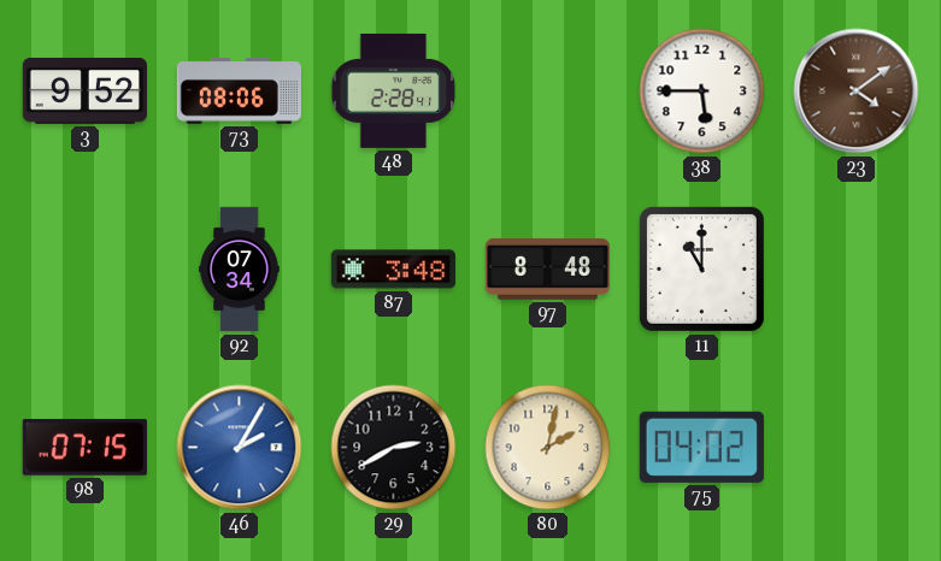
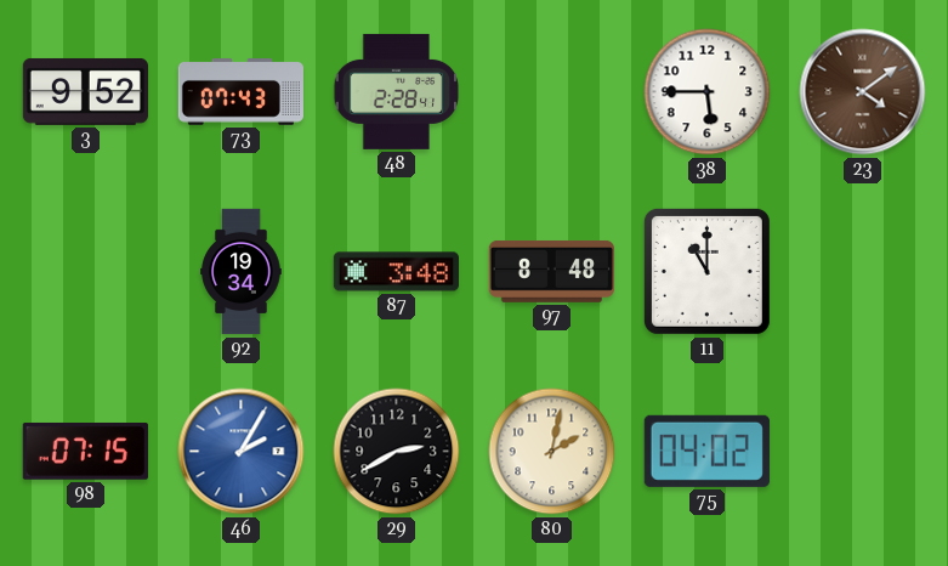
73: 08:06 -> 07:43
92: 07:34 -> 19:34
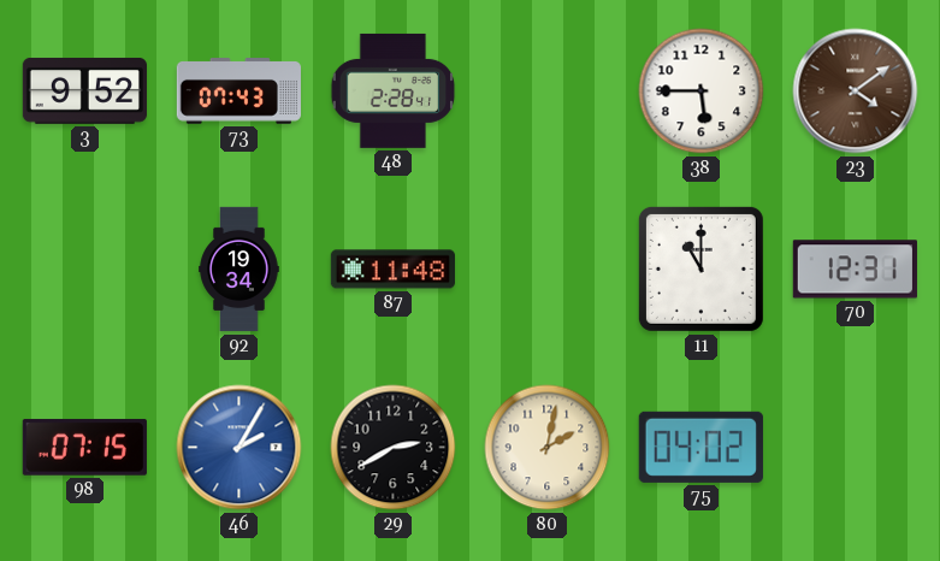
87: 3:48 -> 11:48
97: 8:48 -> none
70: none -> 12:31
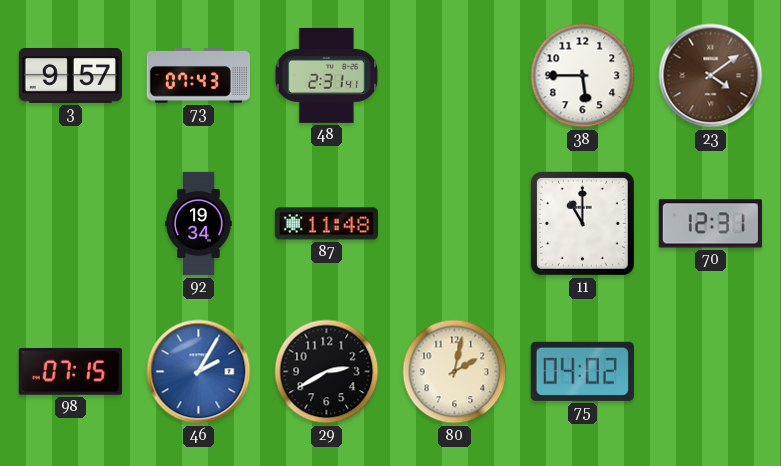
3: 9:52 -> 9:57
48: 2:28 -> 2:31
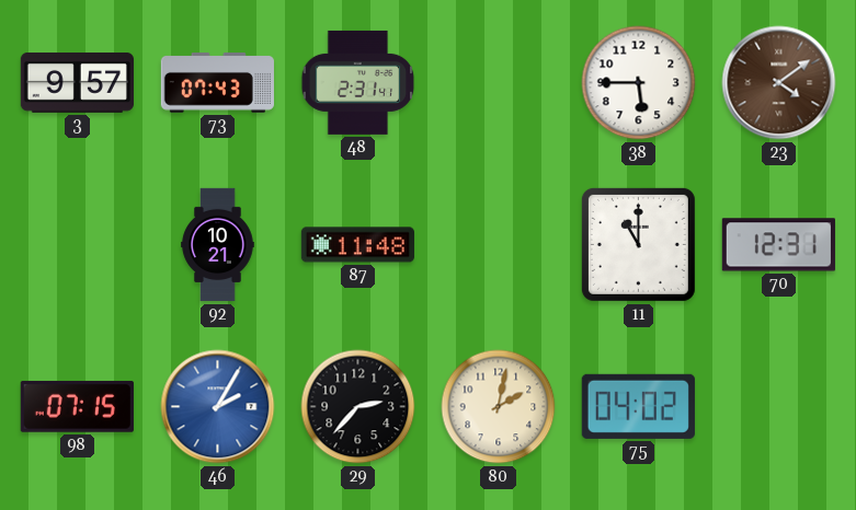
92: 19:34 -> 10:21
29: 2:40 -> 2:37
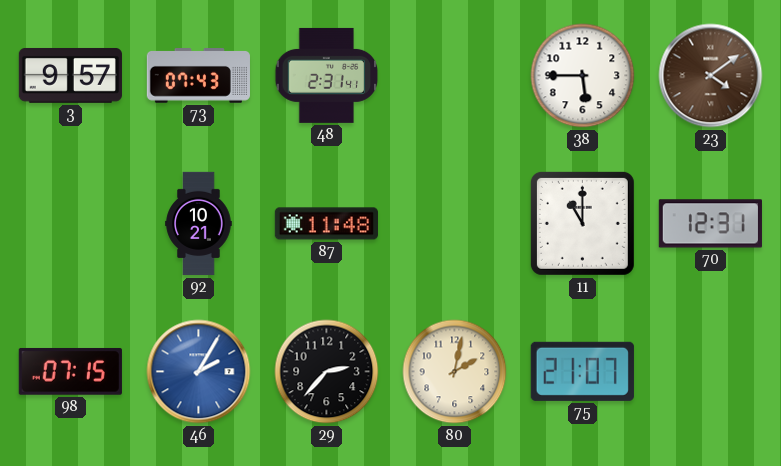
75: 04:02 -> 21:07
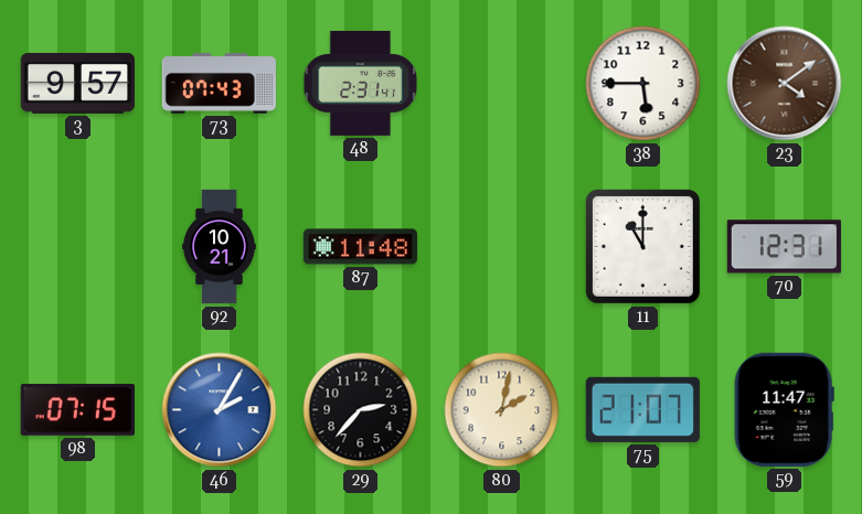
59: none -> 11:47
